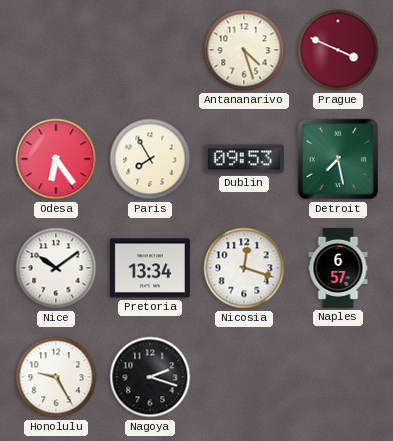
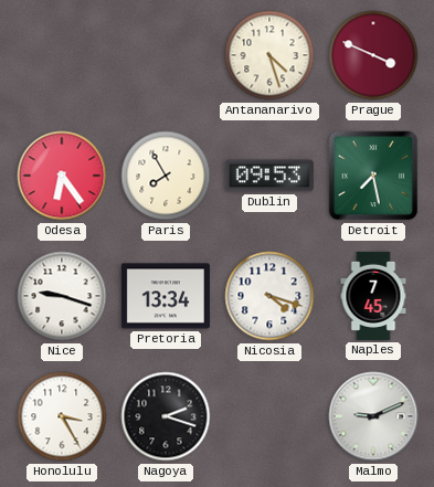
Nice: 10:09 -> 9:18
Nicosia: 12:18 -> 4:18
Naples: 6:57 -> 7:45
Honolulu: 9:25 -> 3:25
Malmo: none -> 9:11
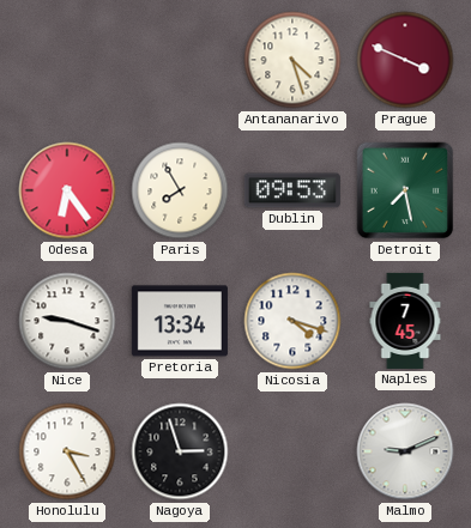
Nagoya: 2:18 -> 2:57
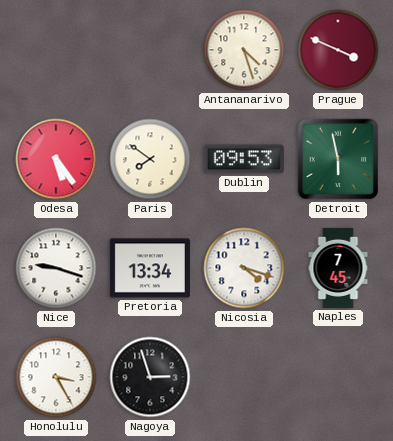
Odesa: 6:24 -> 5:24
Paris: 7:55 -> 7:51
Detroit: 7:28 -> 5:58
Malmo: 9:11 -> none
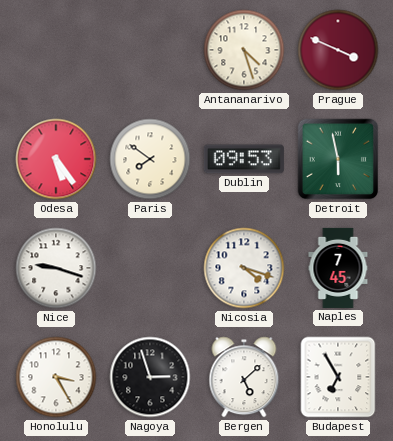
Pretoria: 13:34 -> none
Bergen: none -> 5:08
Budapest: none -> 6:55
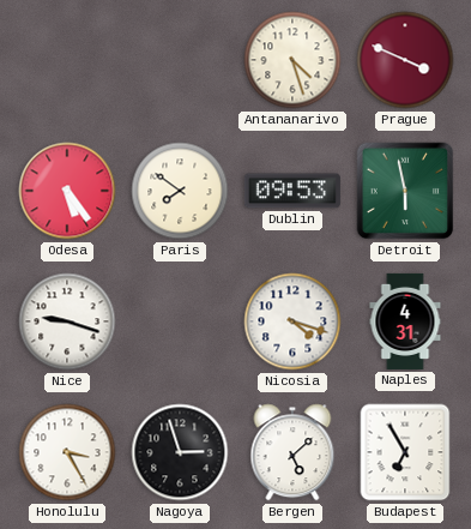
Naples: 7:45 -> 4:31
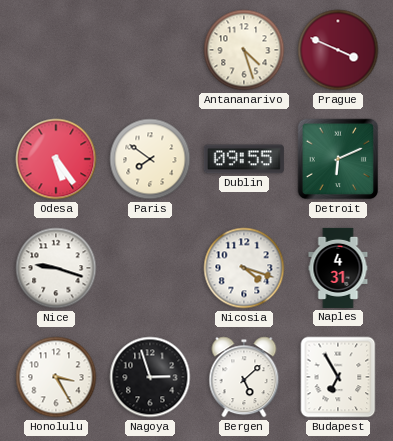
Dublin: 09:53 -> 09:55
Detroit: 5:58 -> 6:11
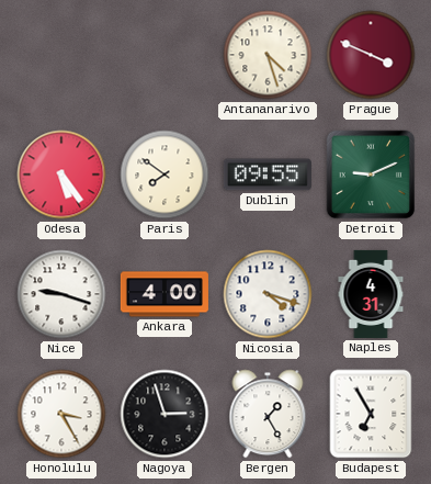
Detroit: 6:11 -> 9:11
Ankara: none -> 4:00
Bergen: 5:08 -> 1:25
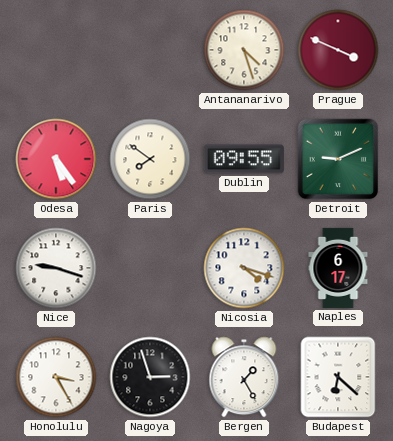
Ankara: 4:00 -> none
Naples: 4:31 -> 6:17
Budapest: 6:55 -> 6:22
